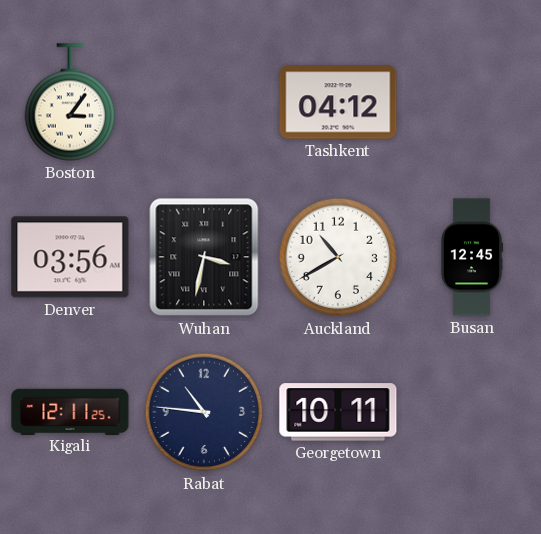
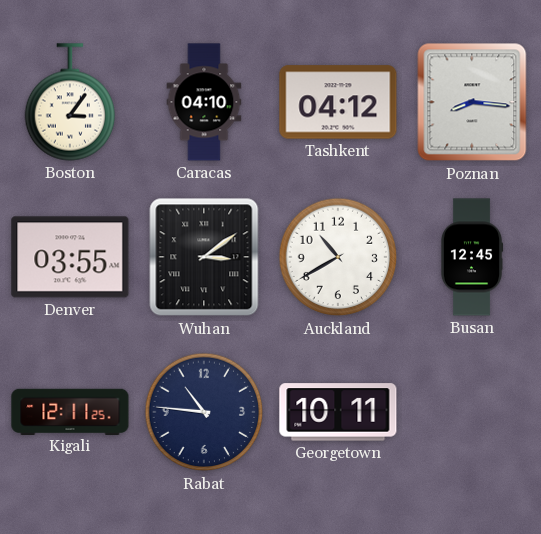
Caracas: none -> 04:10
Poznan: none -> 8:16
Denver: 03:56 -> 03:55
Wuhan: 3:32 -> 3:09
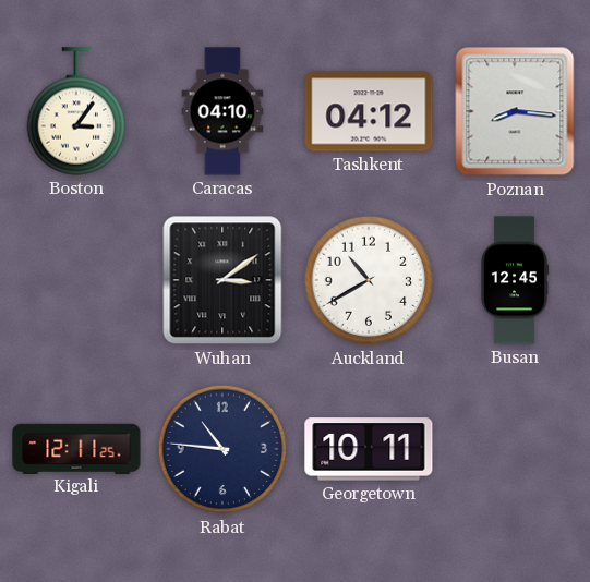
Denver: 03:55 -> none
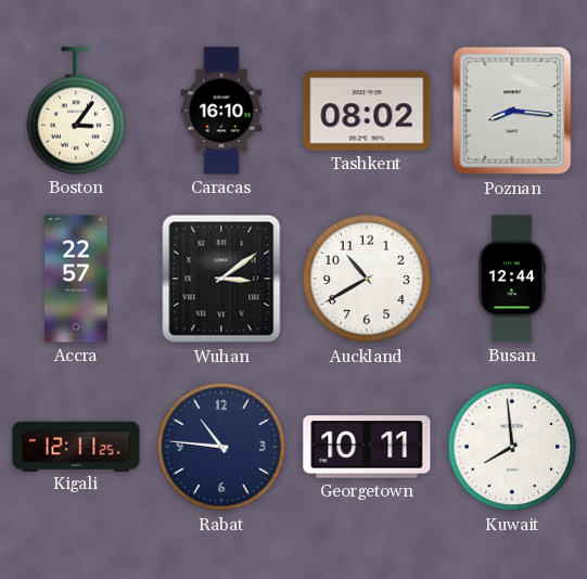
Caracas: 04:10 -> 16:10
Tashkent: 04:12 -> 08:02
Accra: none -> 22:57
Busan: 12:45 -> 12:44
Kuwait: none -> 7:59
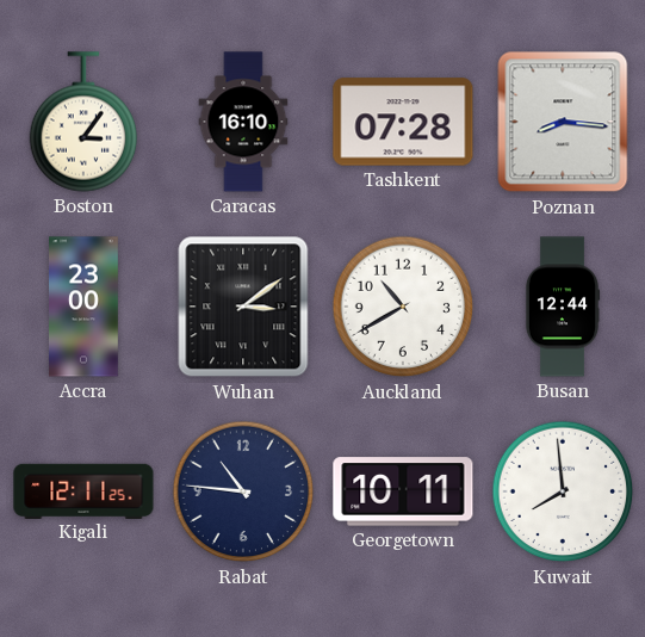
Tashkent: 08:02 -> 07:28
Accra: 22:57 -> 23:00
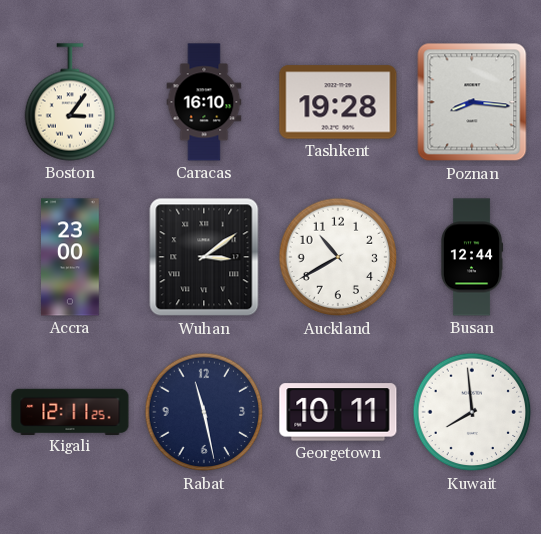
Tashkent: 07:28 -> 19:28
Rabat: 10:46 -> 11:28
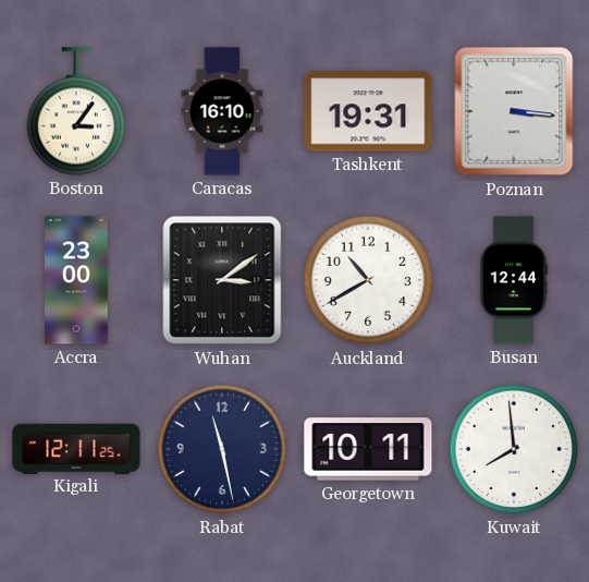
Tashkent: 19:28 -> 19:31
Poznan: 8:16 -> 3:16
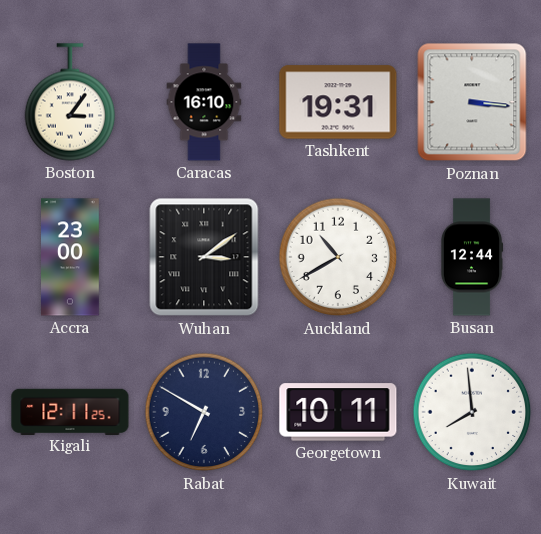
Rabat: 11:28 -> 6:50
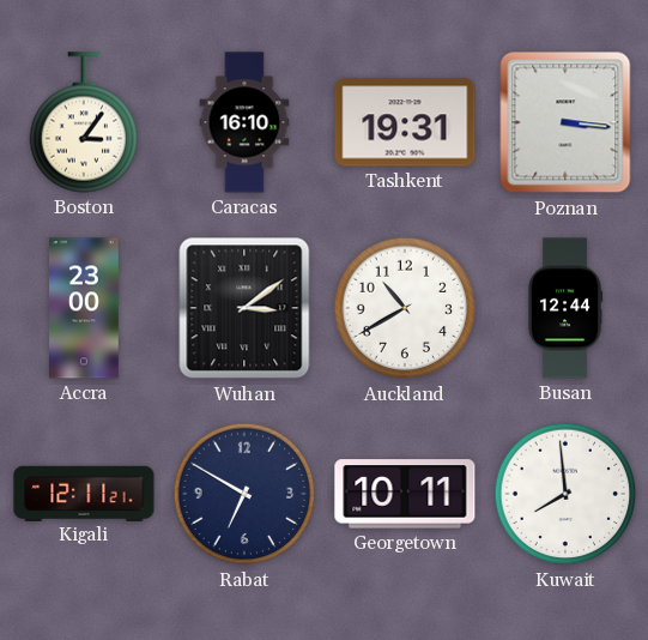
Kigali: 12:11:25 -> 12:11:21
